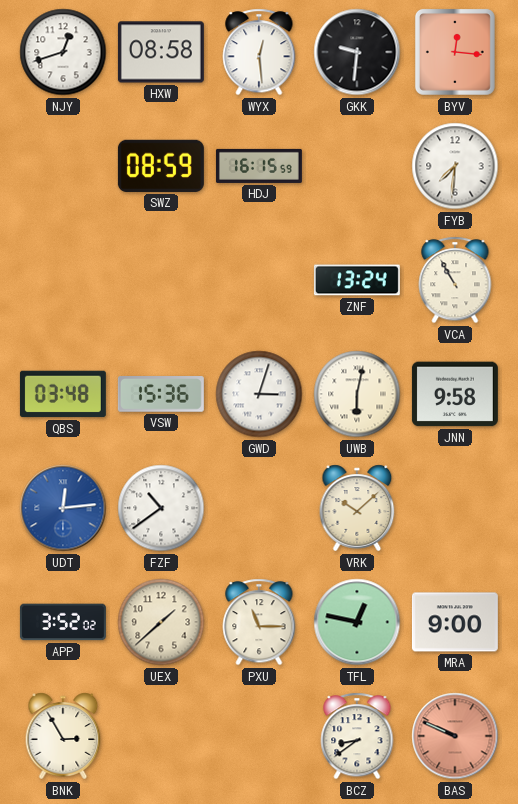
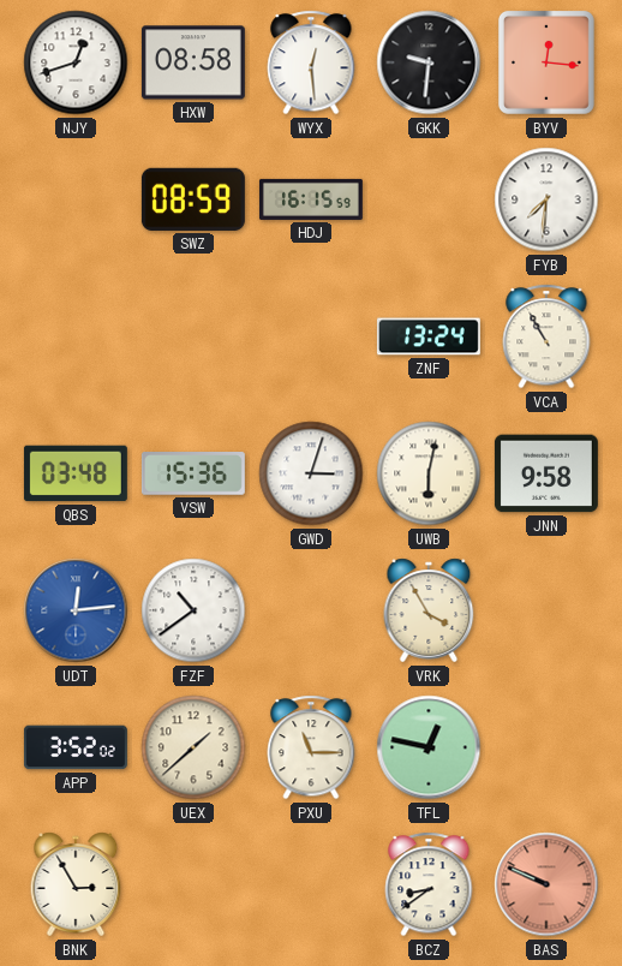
VRK: 10:08 -> 3:55
MRA: 9:00 -> none
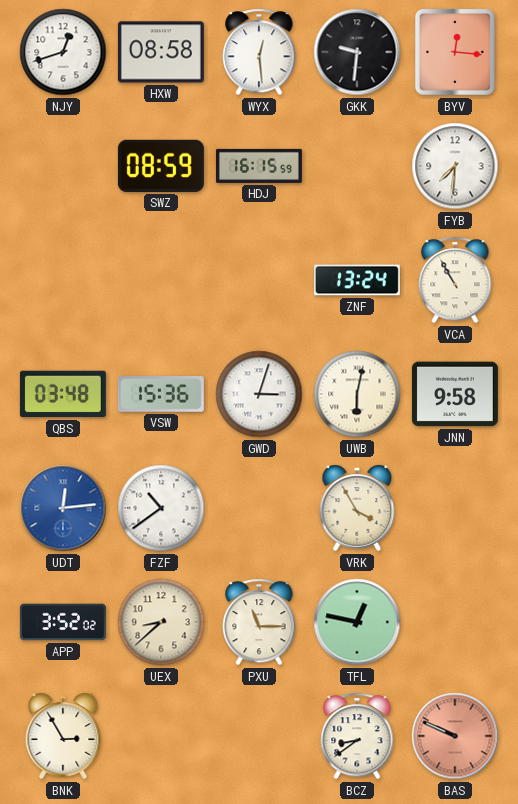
UEX: 1:38 -> 8:38
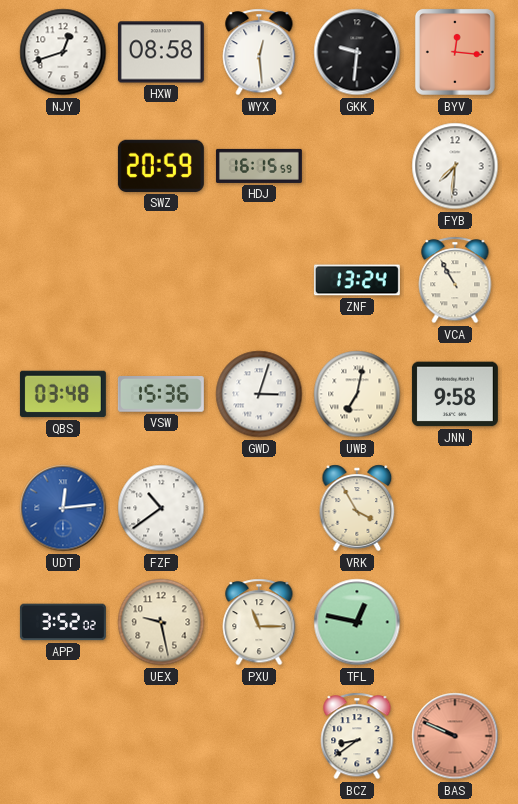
SWZ: 08:59 -> 20:59
UWB: 6:02 -> 7:02
UEX: 8:38 -> 9:28
BNK: 2:55 -> none
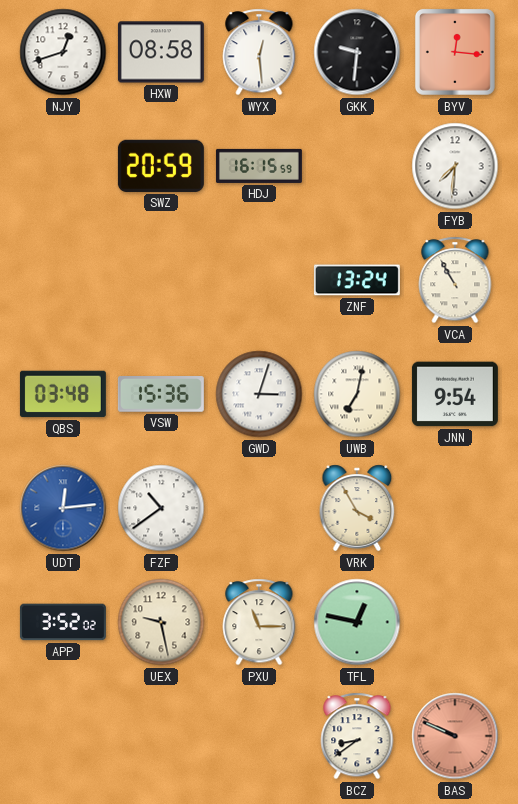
JNN: 9:58 -> 9:54
